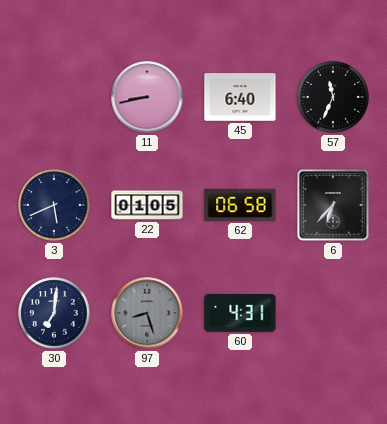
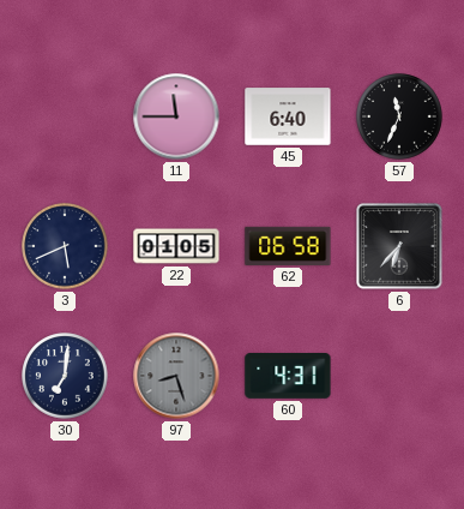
11: 8:43 -> 11:45
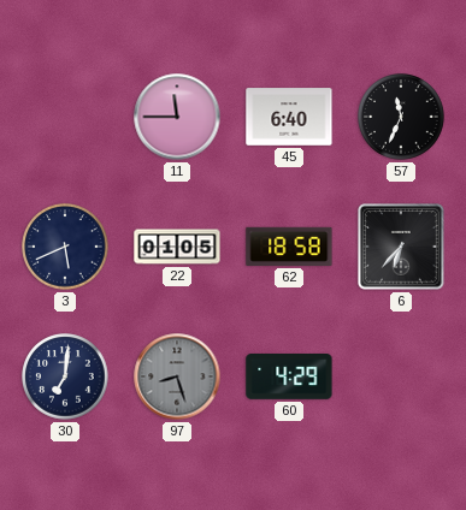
62: 06:58 -> 18:58
60: 4:31 -> 4:29
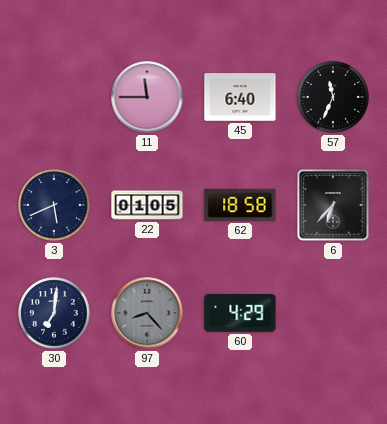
97: 8:27 -> 8:23
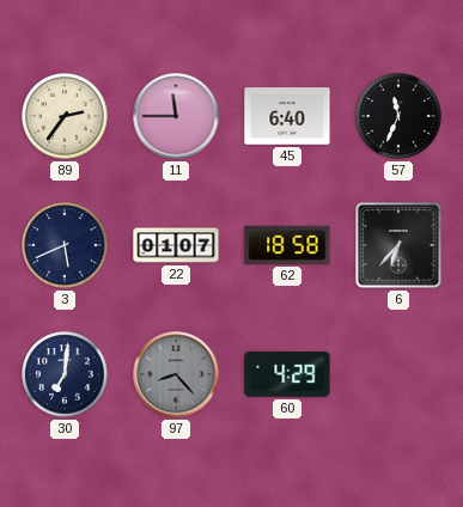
89: none -> 2:36
22: 01:05 -> 01:07
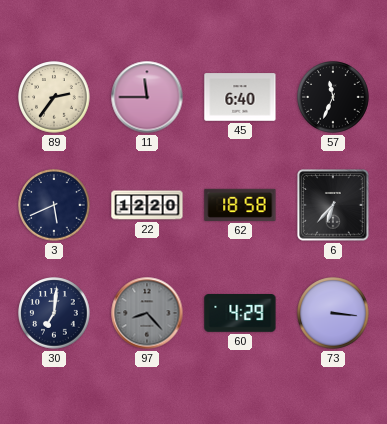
22: 01:07 -> 12:20
73: none -> 3:16
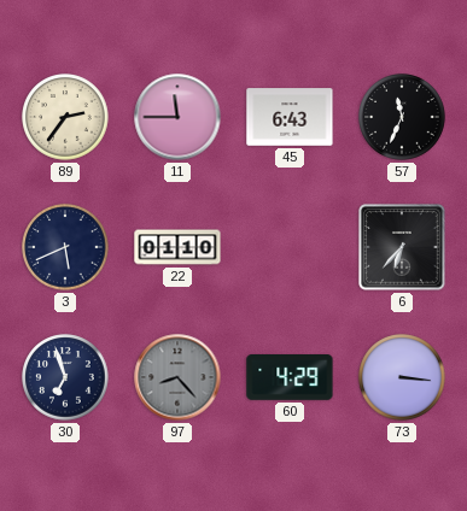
45: 6:40 -> 6:43
22: 12:20 -> 01:10
62: 18:58 -> none
30: 7:01 -> 6:57
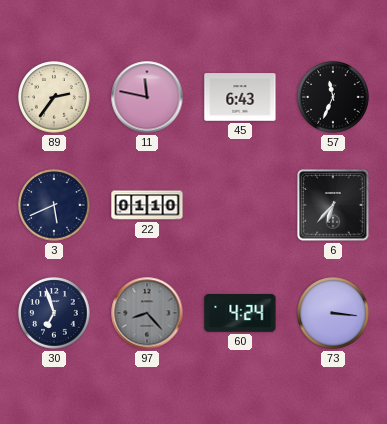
11: 11:45 -> 11:47
60: 4:29 -> 4:24
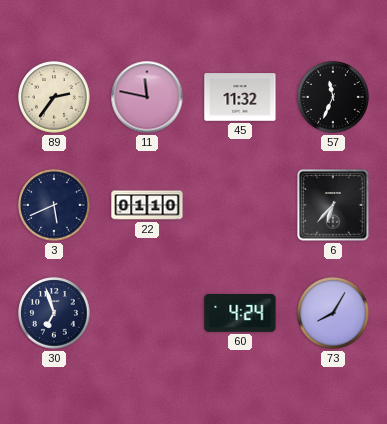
45: 6:43 -> 11:32
97: 8:23 -> none
73: 3:16 -> 8:05
